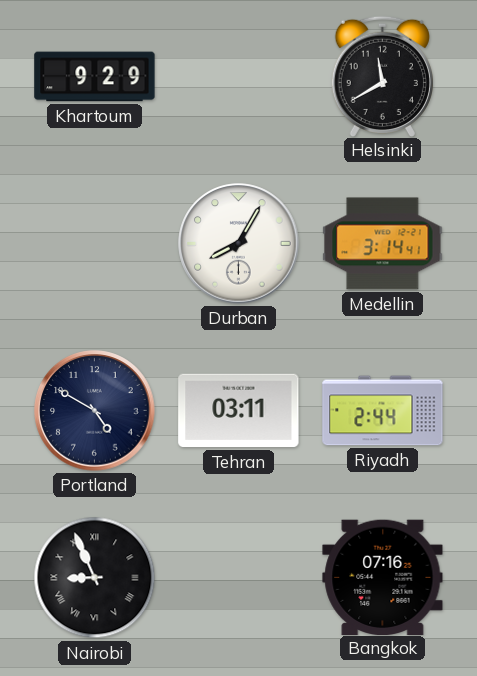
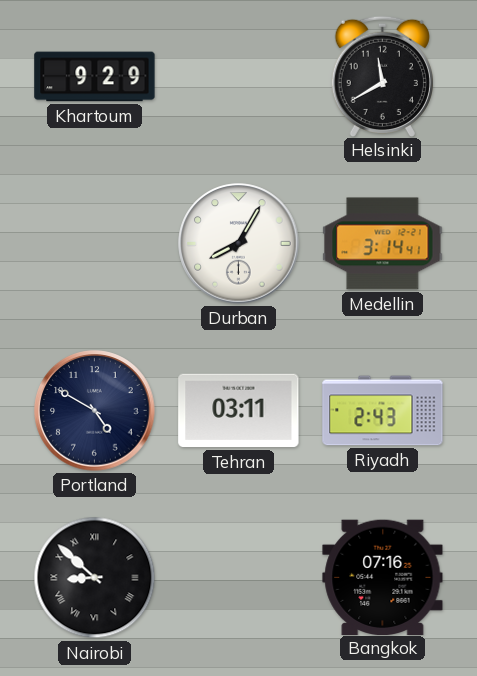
Riyadh: 2:44 -> 2:43
Nairobi: 8:56 -> 8:52
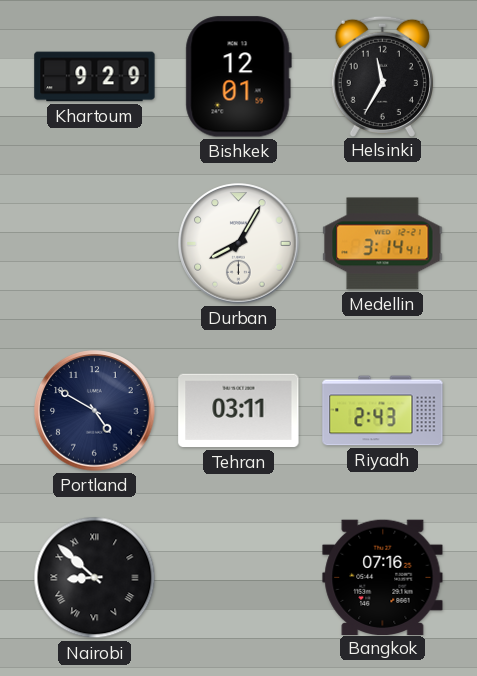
Bishkek: none -> 12:01
Helsinki: 11:40 -> 11:35
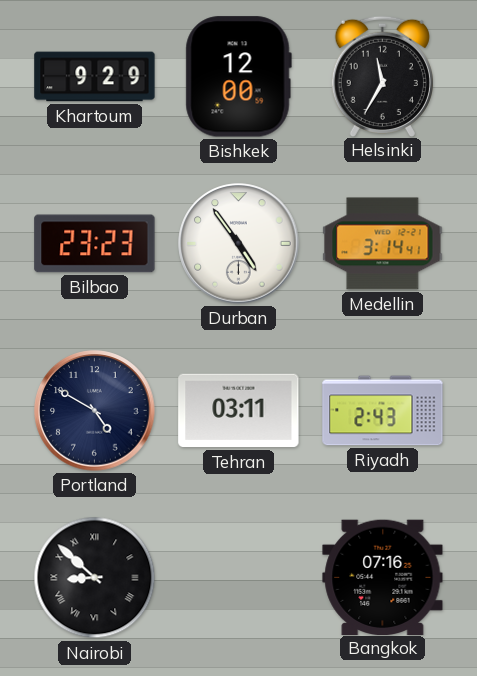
Bishkek: 12:01 -> 12:00
Bilbao: none -> 23:23
Durban: 8:05 -> 4:54
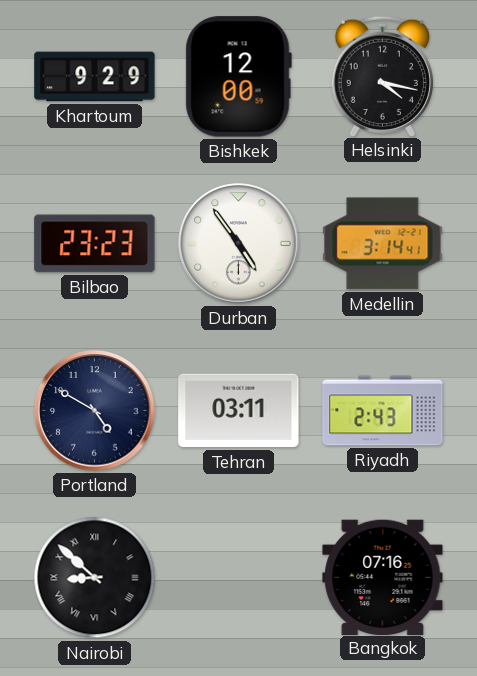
Helsinki: 11:35 -> 4:17
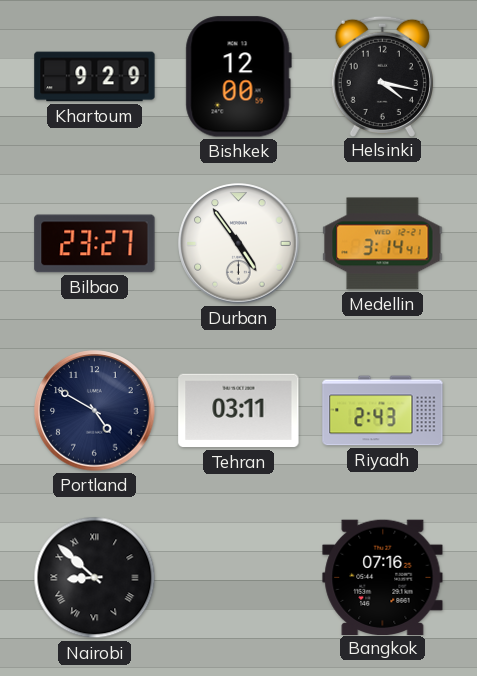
Bilbao: 23:23 -> 23:27
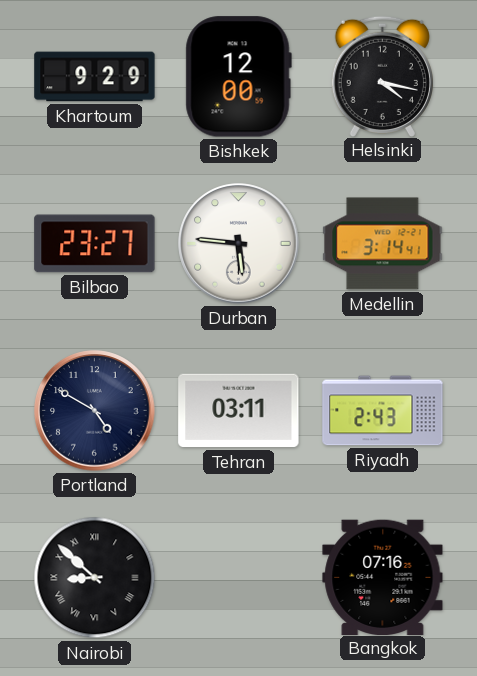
Durban: 4:54 -> 5:46
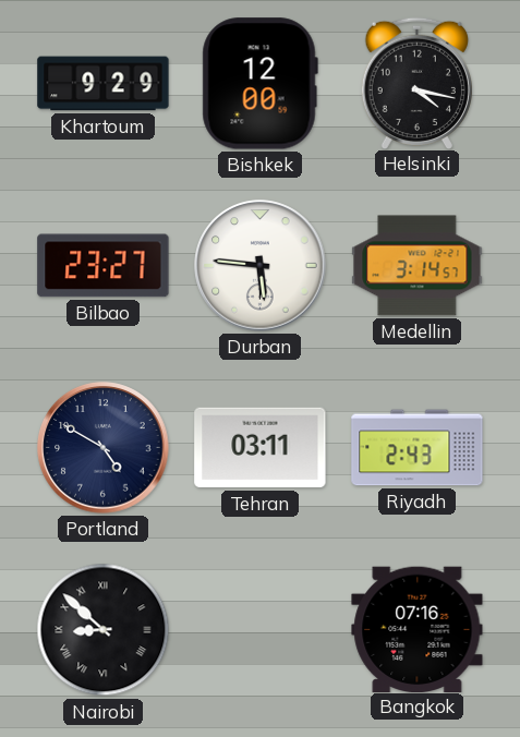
Medellin: 3:14:41 -> 3:14:57
